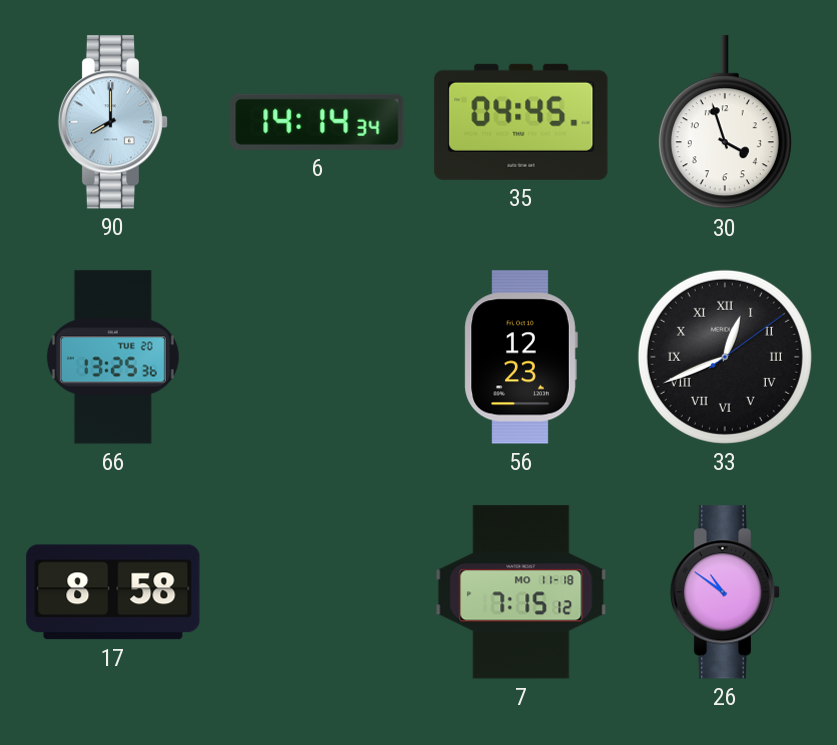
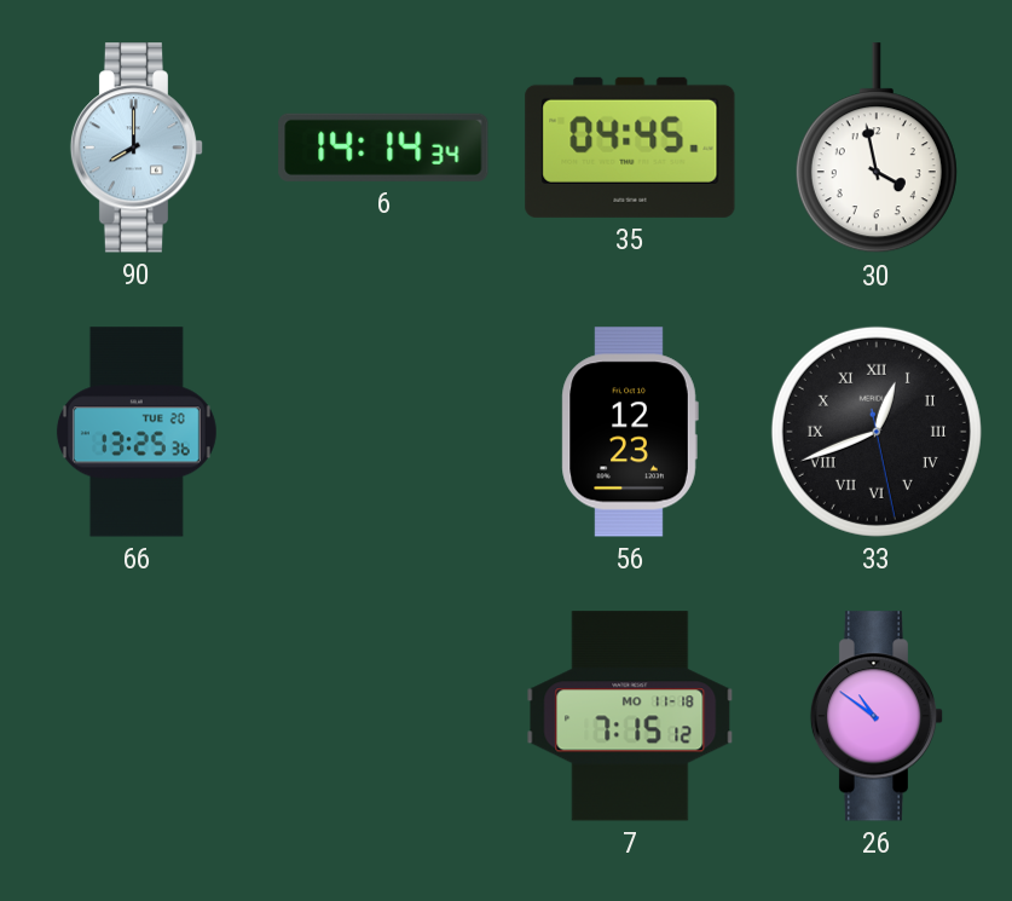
30: 3:57 -> 3:58
33: 12:41:09 -> 12:41:28
17: 8:58 -> none
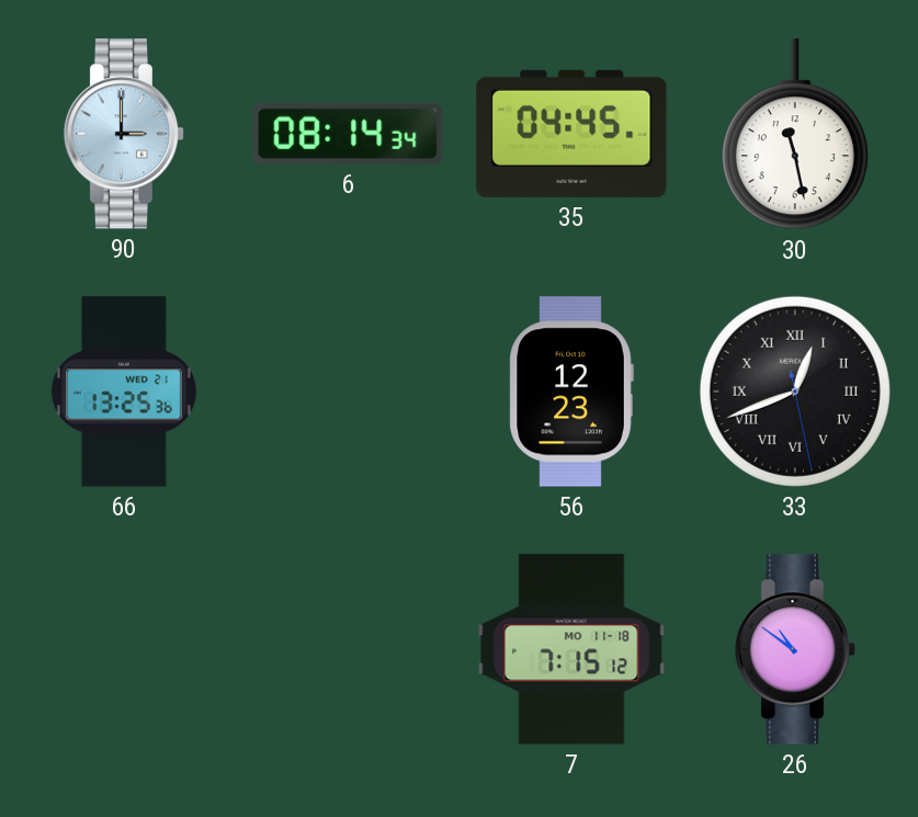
90: 8:00 -> 3:00
6: 14:14 -> 08:14
30: 3:58 -> 11:28
66 date: TUE 20 -> WED 21
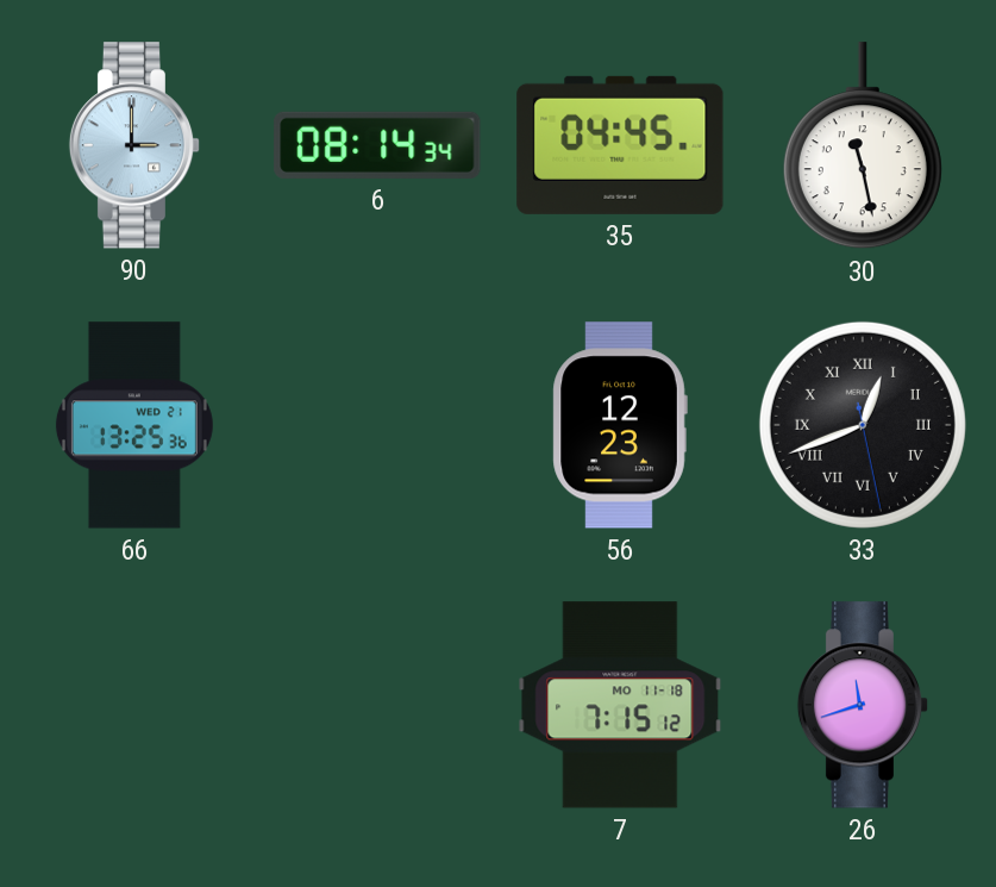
26: 10:51 -> 11:42
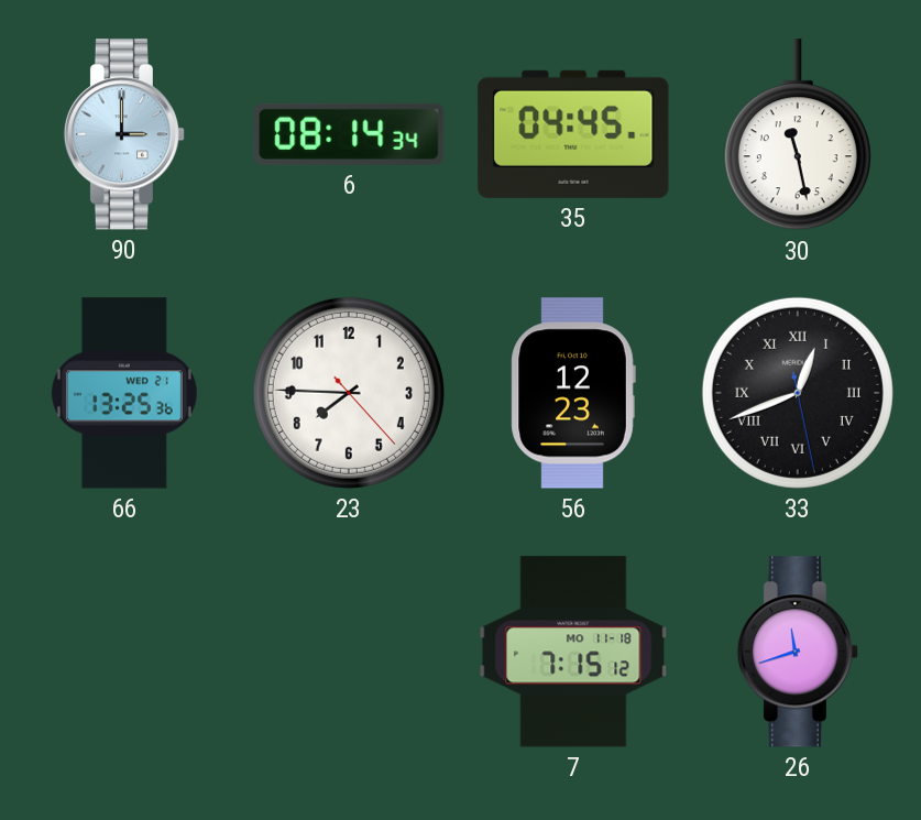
23: none -> 7:45
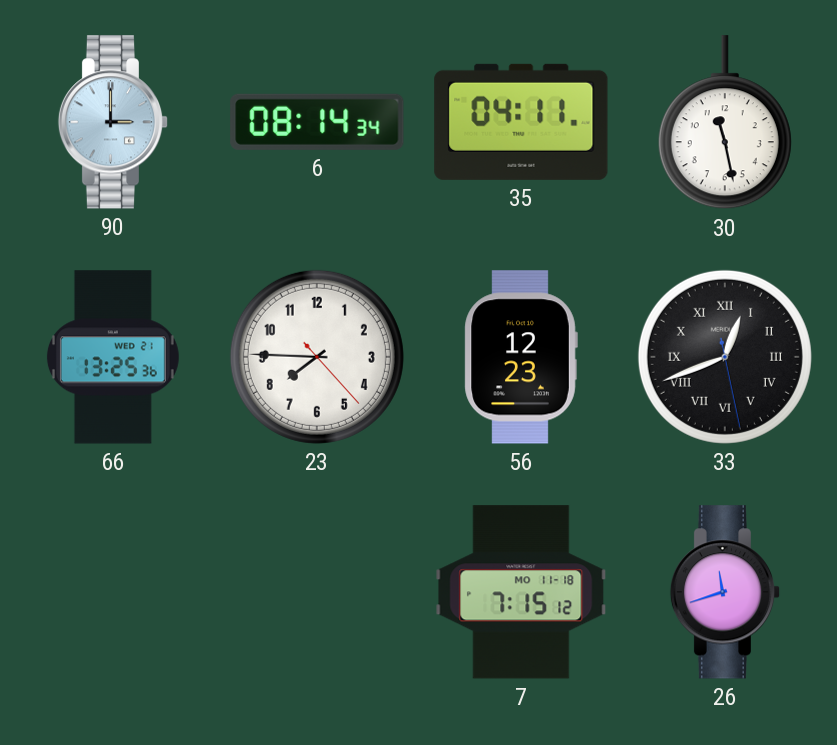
35: 04:45 -> 04:11
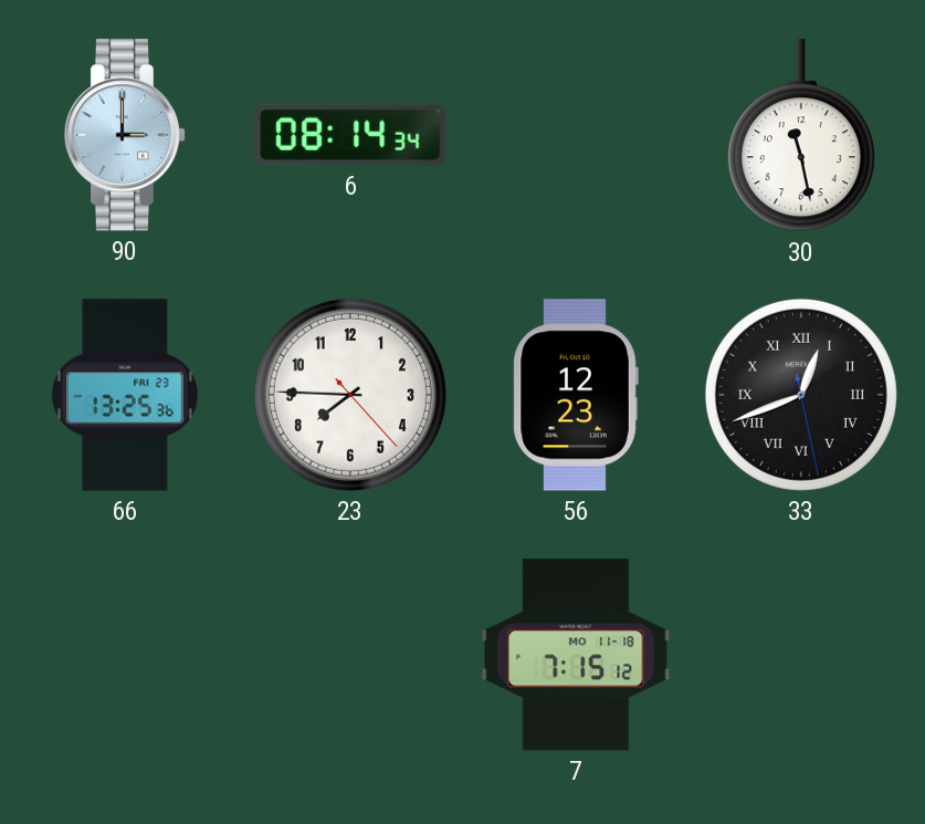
35: 04:11 -> none
66 date: WED 21 -> FRI 23
26: 11:42 -> none
